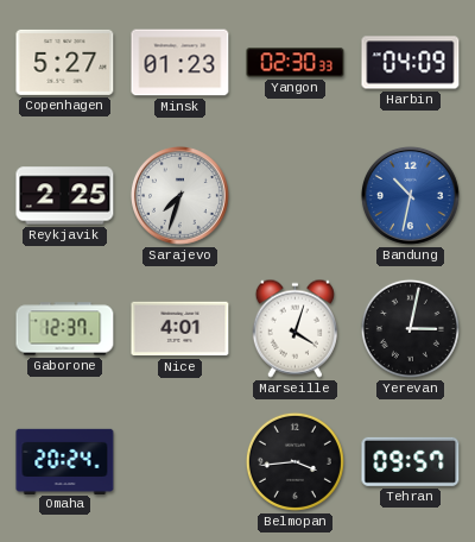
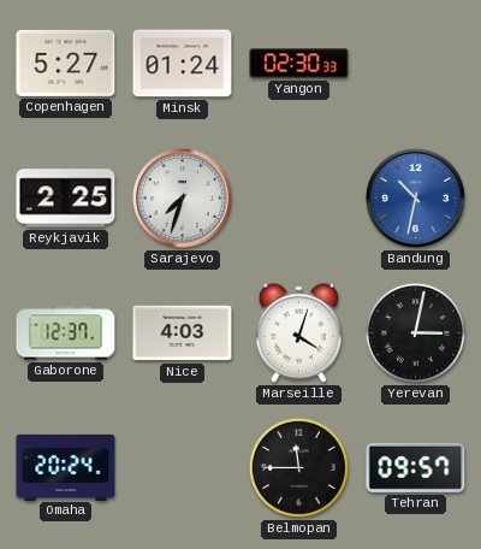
Minsk: 01:23 -> 01:24
Harbin: 04:09 -> none
Nice: 4:01 -> 4:03
Belmopan: 3:44 -> 11:45
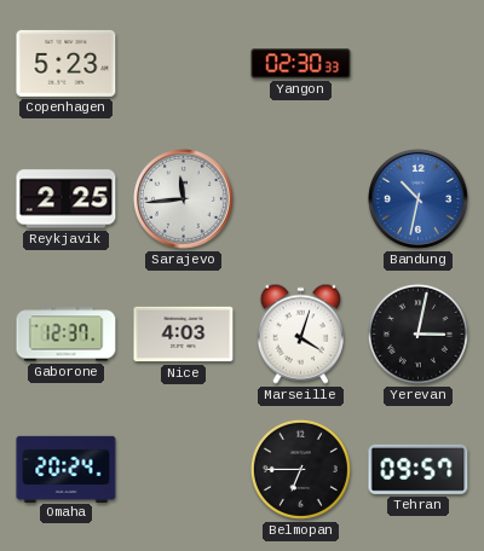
Copenhagen: 5:27 -> 5:23
Minsk: 01:24 -> none
Sarajevo: 7:33 -> 11:44
Belmopan: 11:45 -> 6:45
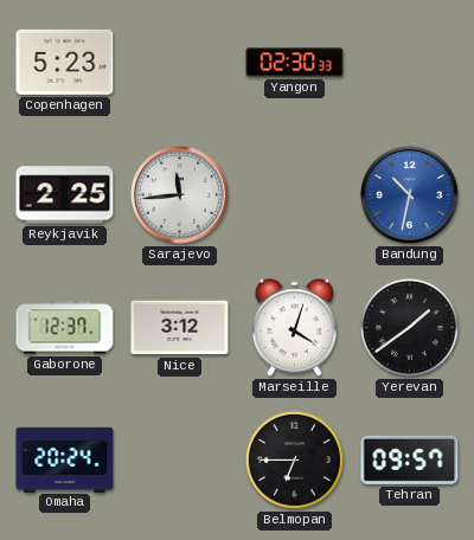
Nice: 4:03 -> 3:12
Yerevan: 3:02 -> 1:39
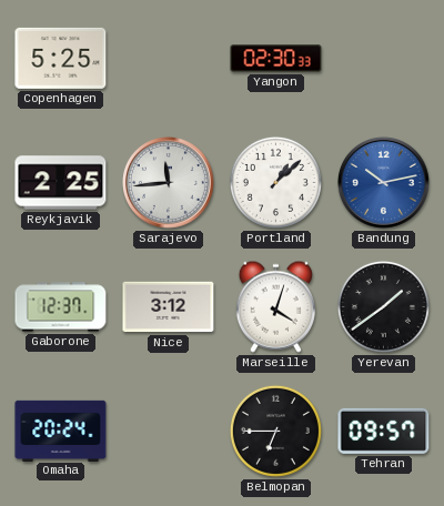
Copenhagen: 5:23 -> 5:25
Portland: none -> 1:08
Bandung: 10:32 -> 10:13
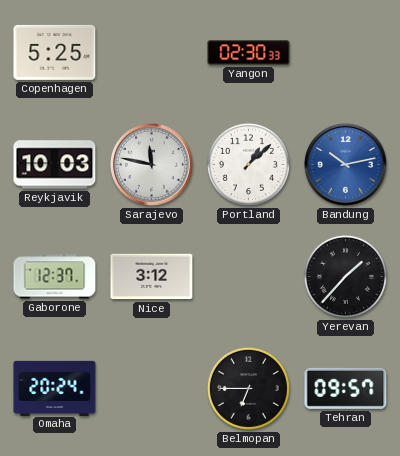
Reykjavik: 2:25 -> 10:03
Sarajevo: 11:44 -> 11:47
Marseille: 4:03 -> none
Yerevan: 1:39 -> 1:37
